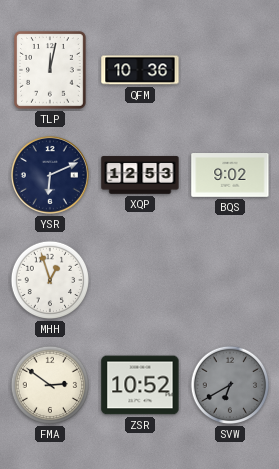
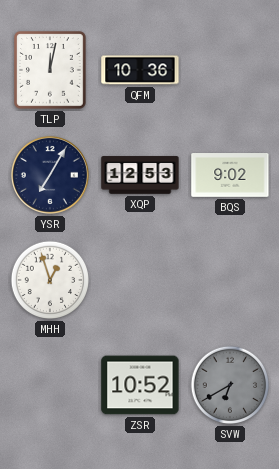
YSR: 6:11 -> 7:05
FMA: 2:51 -> none
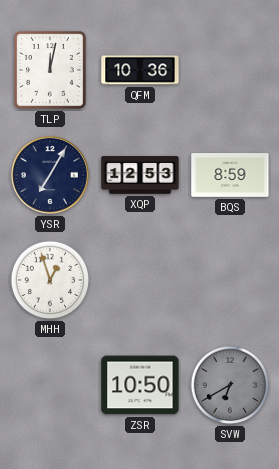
BQS: 9:02 -> 8:59
ZSR: 10:52 -> 10:50
